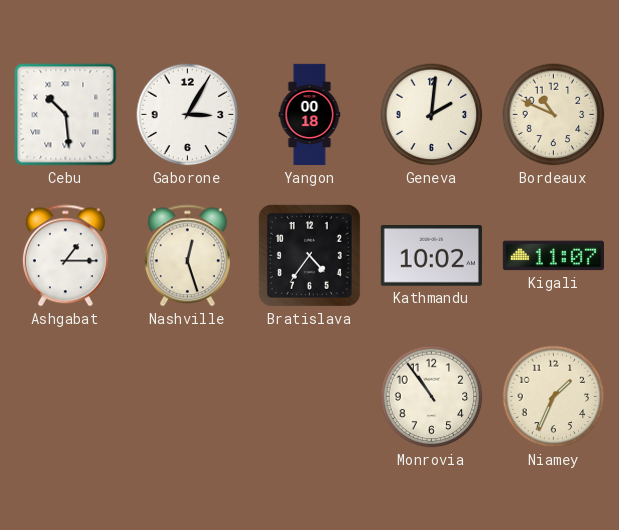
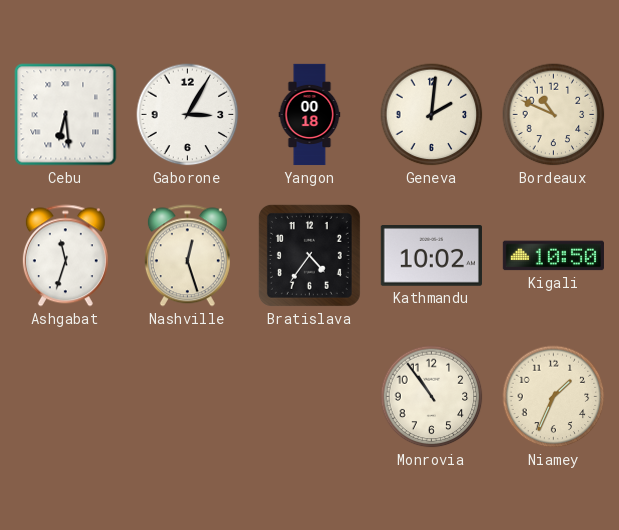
Cebu: 10:29 -> 6:29
Ashgabat: 1:15 -> 11:33
Kigali: 11:07 -> 10:50
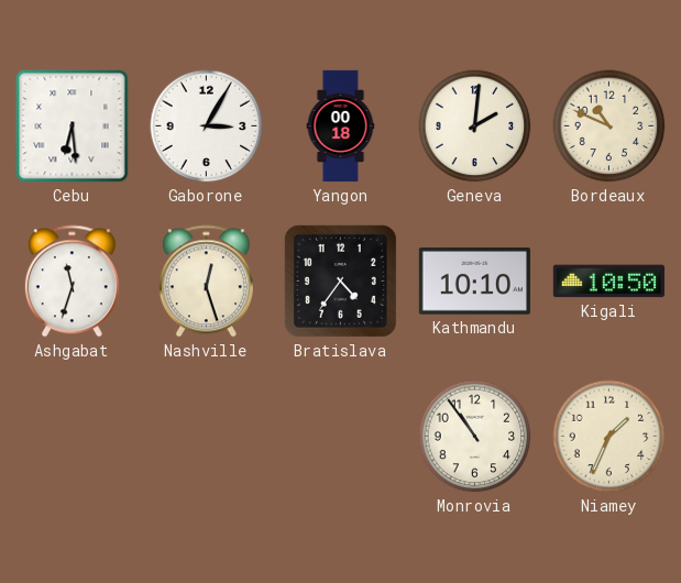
Kathmandu: 10:02 -> 10:10
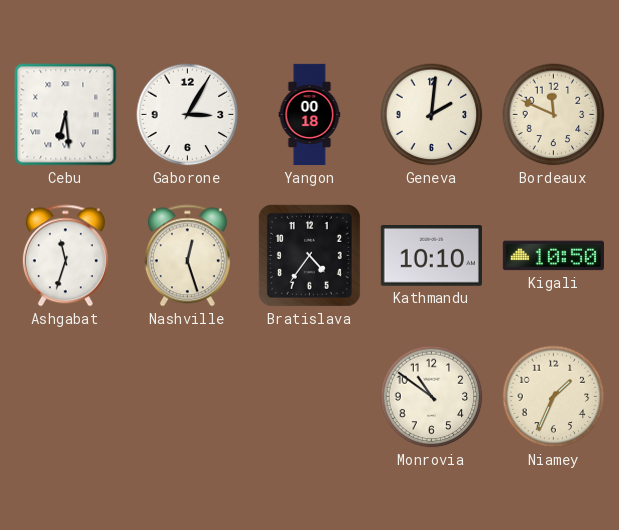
Bordeaux: 10:49 -> 11:49
Monrovia: 10:54 -> 10:51
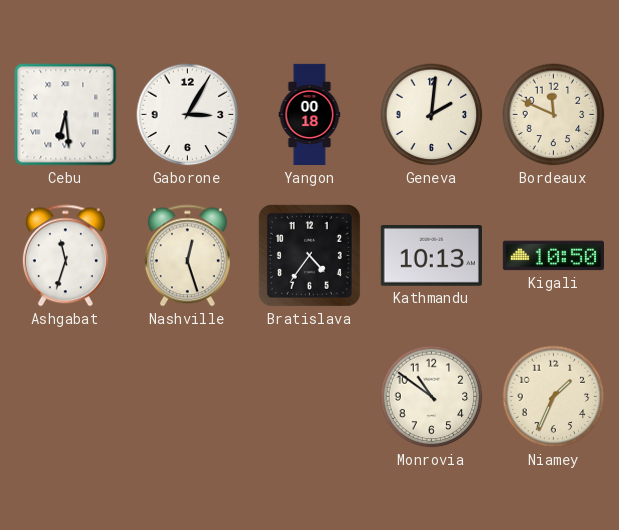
Kathmandu: 10:10 -> 10:13
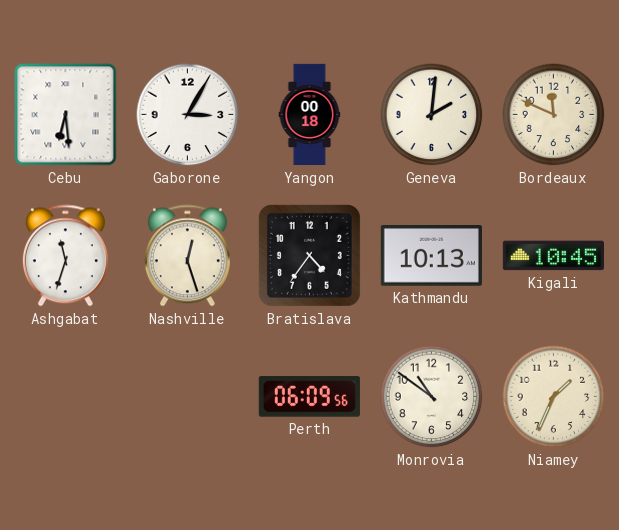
Kigali: 10:50 -> 10:45
Perth: none -> 06:09
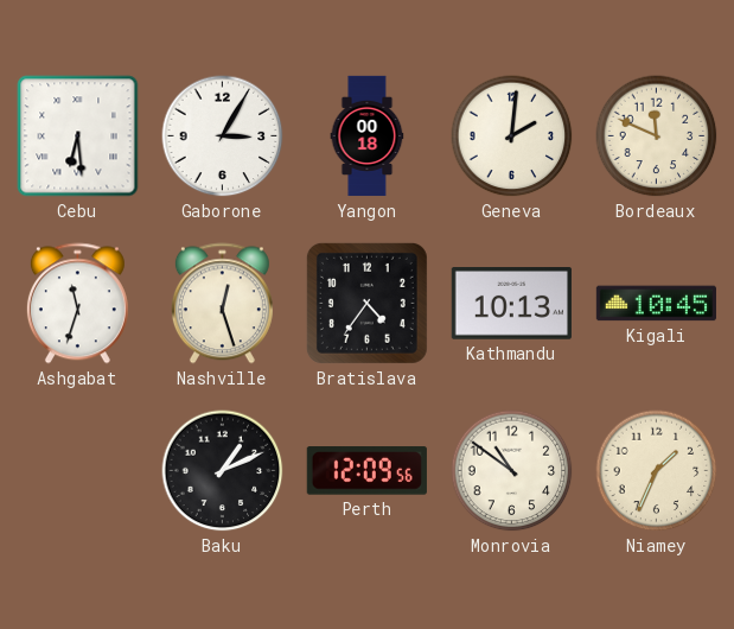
Baku: none -> 1:11
Perth: 06:09 -> 12:09
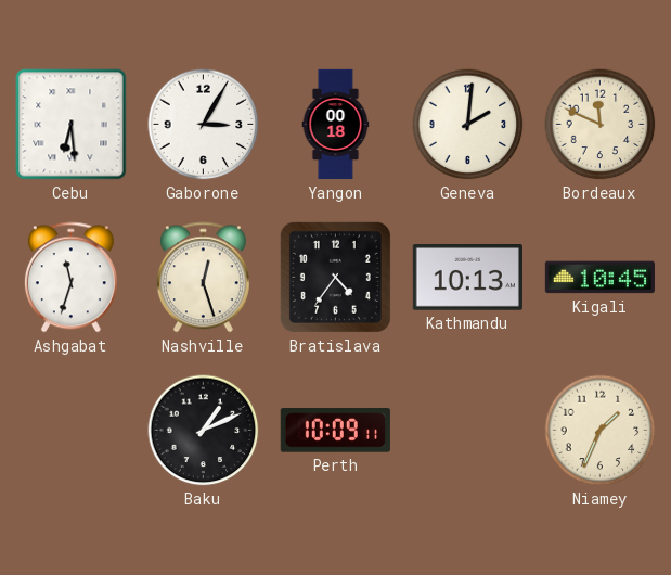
Perth: 12:09 -> 10:09
Monrovia: 10:51 -> none
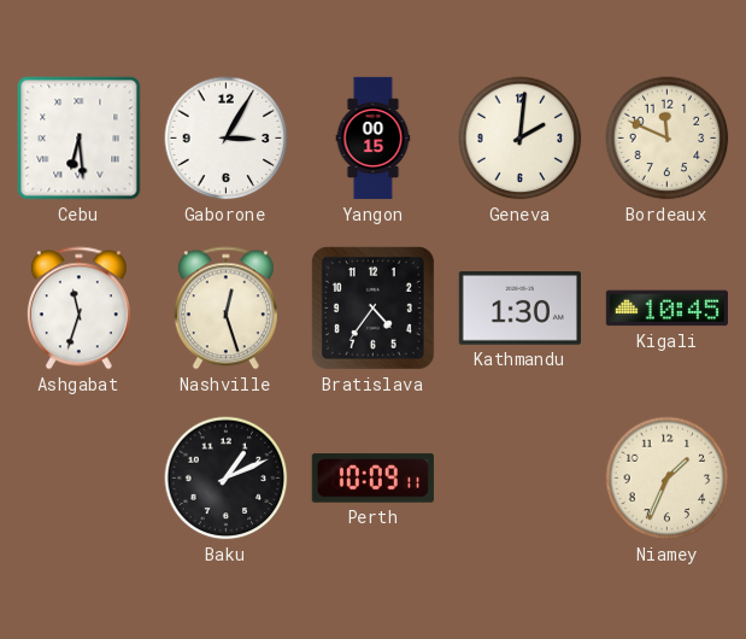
Yangon: 00:18 -> 00:15
Kathmandu: 10:13 -> 1:30
